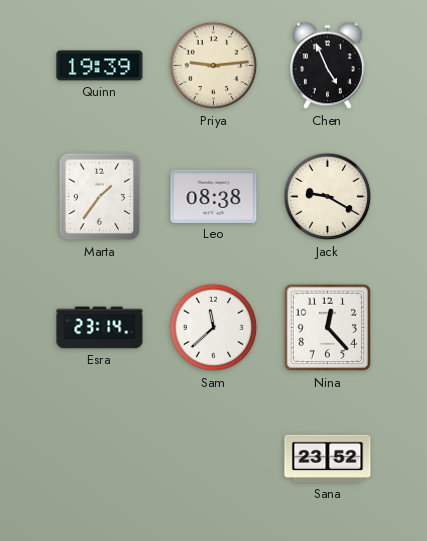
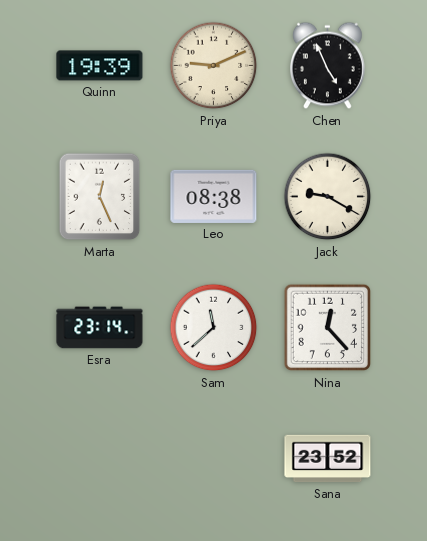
Priya: 9:14 -> 9:11
Marta: 1:36 -> 12:26
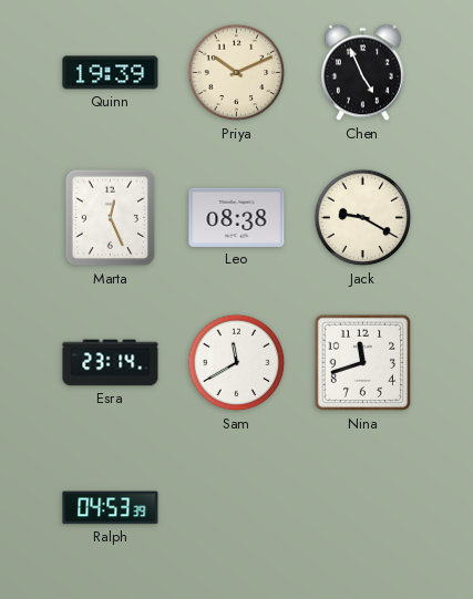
Priya: 9:11 -> 10:11
Sam: 11:38 -> 11:40
Nina: 12:23 -> 11:42
Ralph: none -> 04:53
Sana: 23:52 -> none
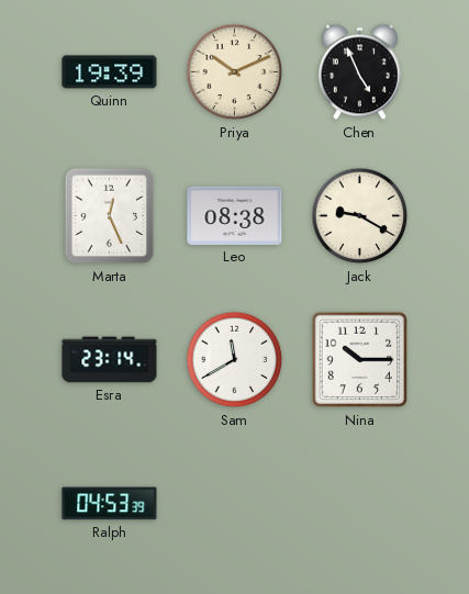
Nina: 11:42 -> 10:15
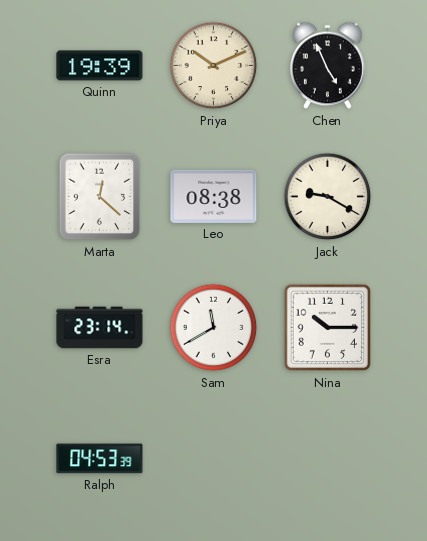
Marta: 12:26 -> 12:22
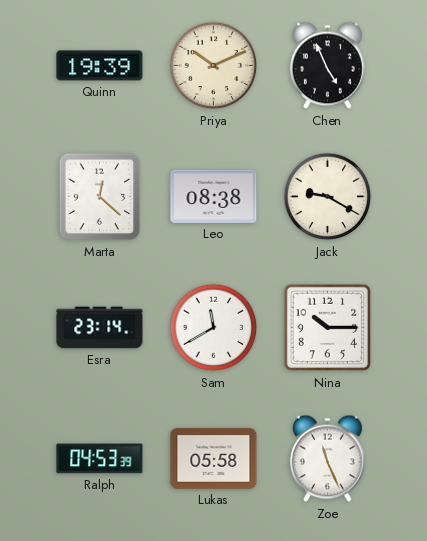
Lukas: none -> 05:58
Zoe: none -> 11:26
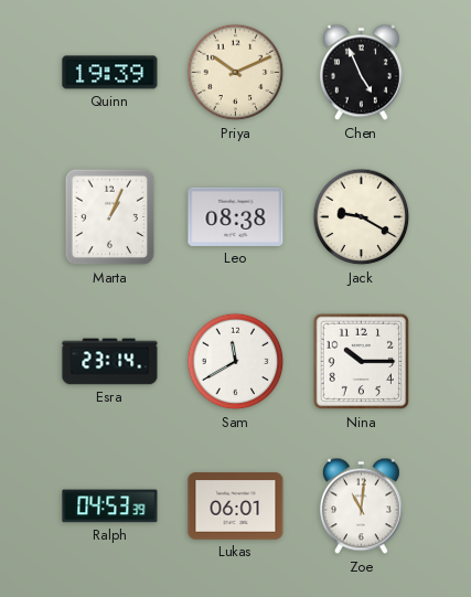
Marta: 12:22 -> 1:04
Lukas: 05:58 -> 06:01
Zoe: 11:26 -> 11:01
